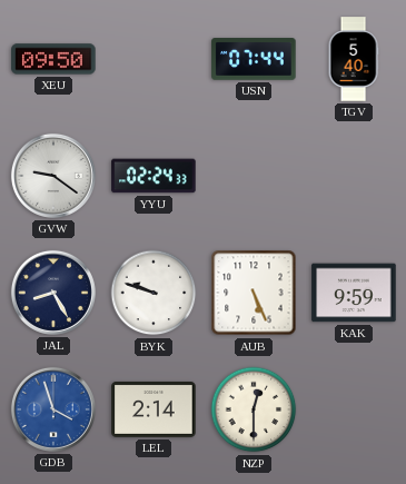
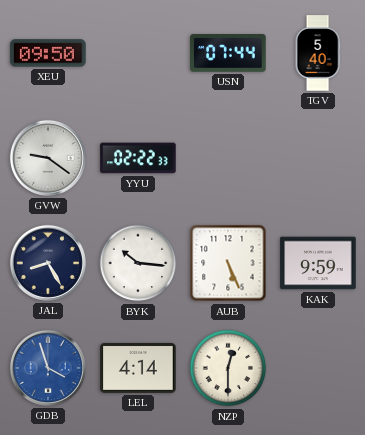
YYU: 02:24 -> 02:22
BYK: 9:48 -> 10:16
LEL: 2:14 -> 4:14
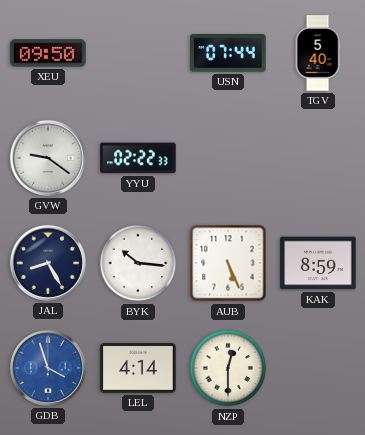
KAK: 9:59 -> 8:59
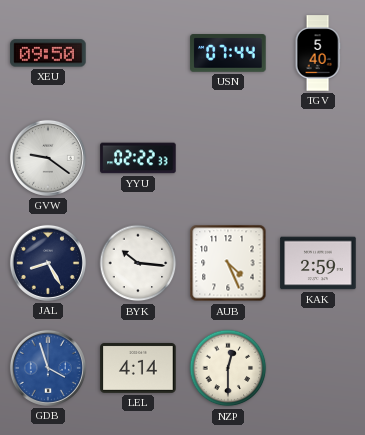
AUB: 5:26 -> 4:26
KAK: 8:59 -> 2:59
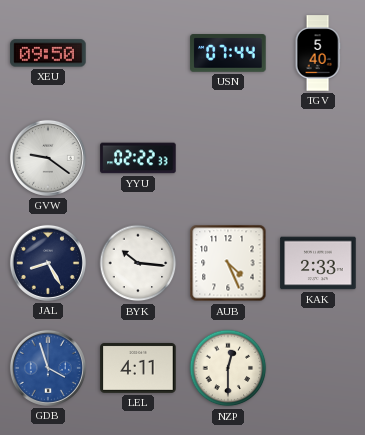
KAK: 2:59 -> 2:33
LEL: 4:14 -> 4:11
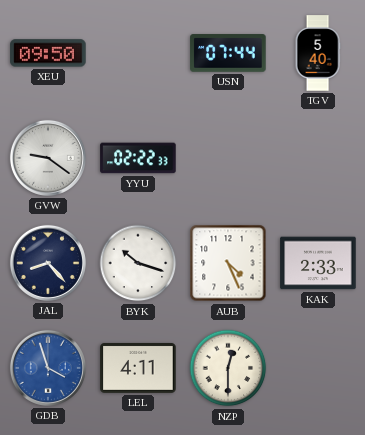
JAL: 8:25 -> 8:23
BYK: 10:16 -> 10:18
